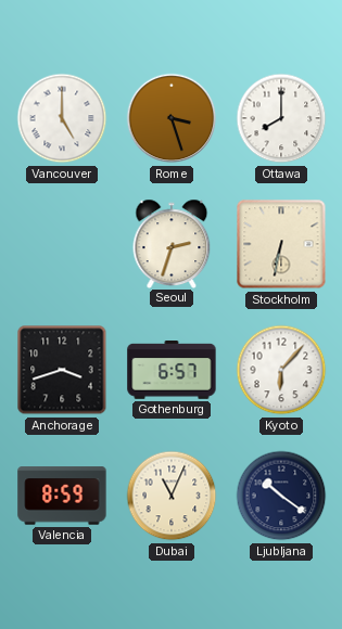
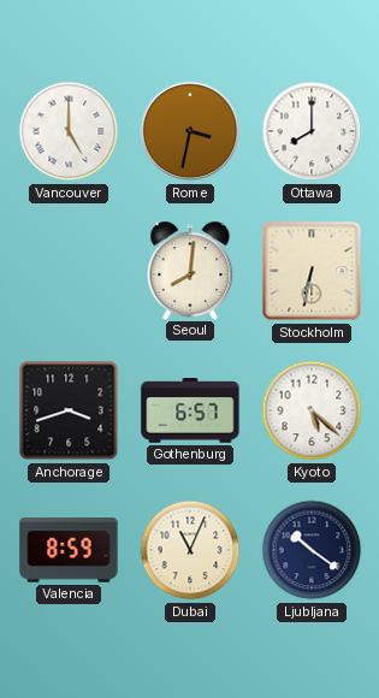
Rome: 3:27 -> 3:32
Seoul: 2:33 -> 8:01
Kyoto: 6:07 -> 5:22
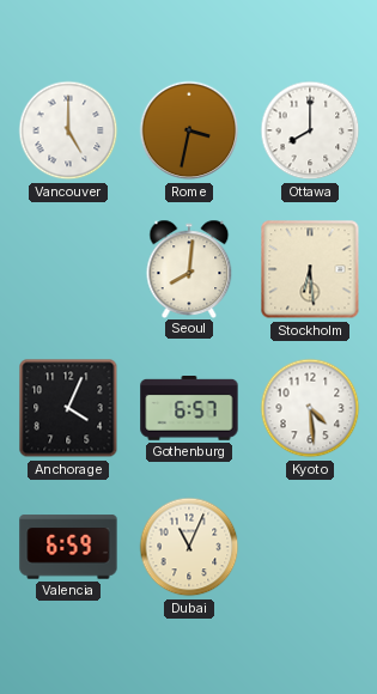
Stockholm: 6:32 -> 6:29
Anchorage: 3:42 -> 4:04
Kyoto: 5:22 -> 4:29
Valencia: 8:59 -> 6:59
Ljubljana: 10:21 -> none
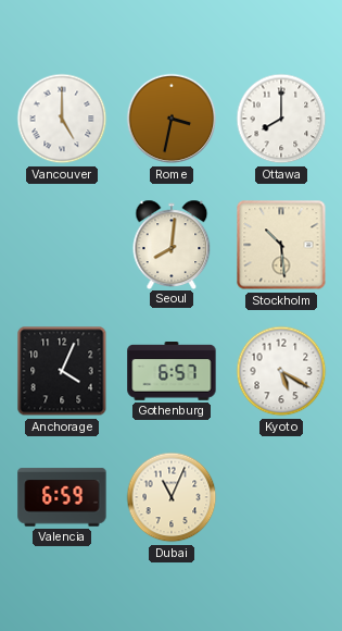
Stockholm: 6:29 -> 10:29
Kyoto: 4:29 -> 5:20
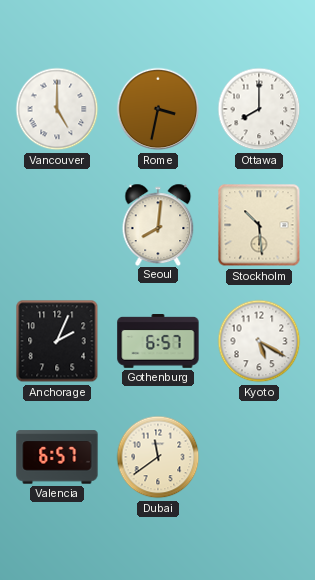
Anchorage: 4:04 -> 2:04
Valencia: 6:59 -> 6:57
Dubai: 11:04 -> 11:39
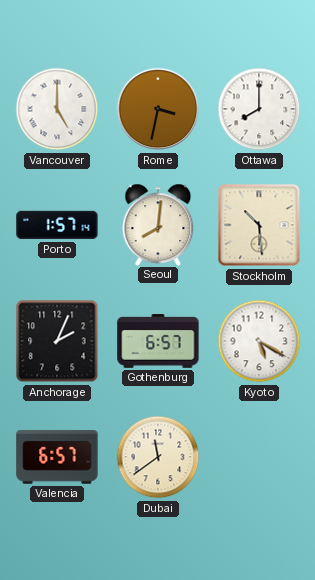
Porto: none -> 1:57
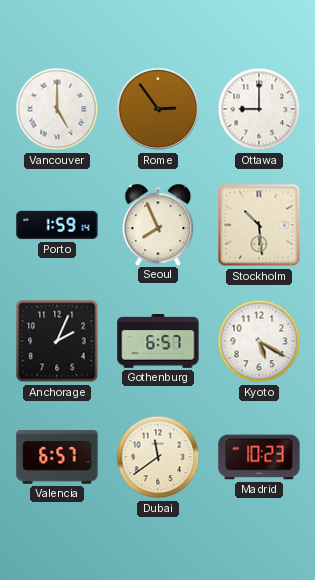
Rome: 3:32 -> 2:54
Ottawa: 8:00 -> 9:00
Porto: 1:57 -> 1:59
Seoul: 8:01 -> 7:56
Madrid: none -> 10:23
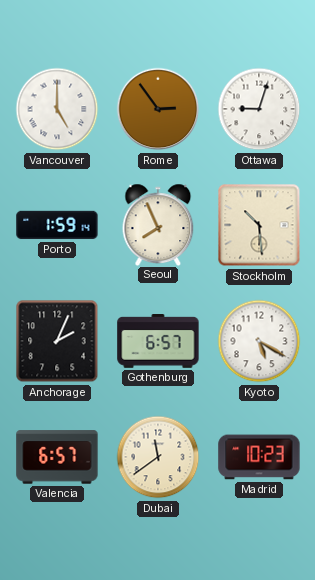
Ottawa: 9:00 -> 9:03
